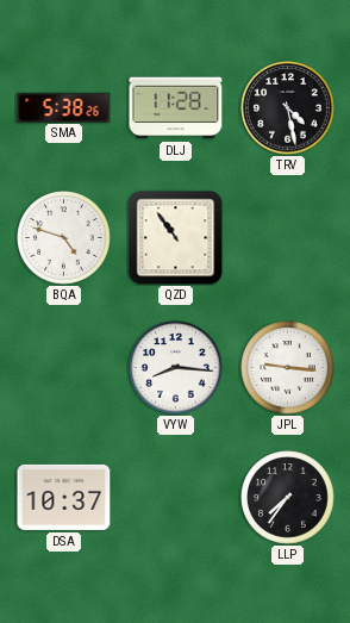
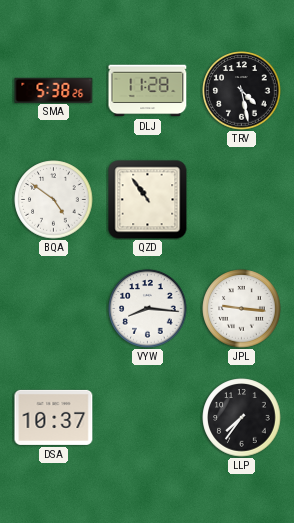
BQA: 4:48 -> 4:51
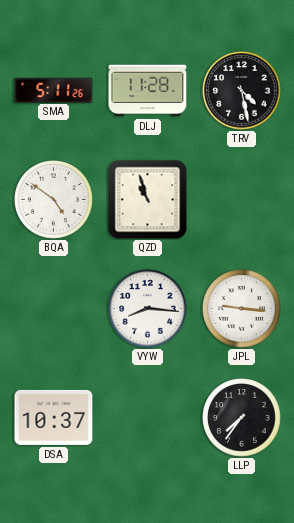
SMA: 5:38 -> 5:11
QZD: 10:54 -> 10:57
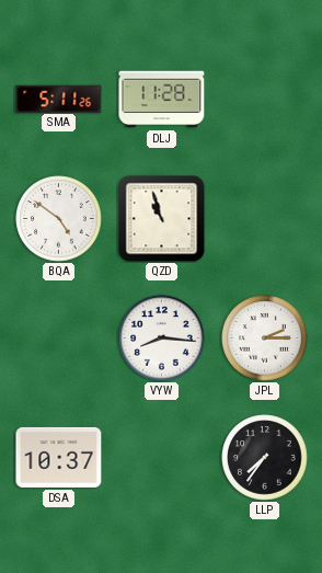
TRV: 4:28 -> none
JPL: 9:16 -> 2:15
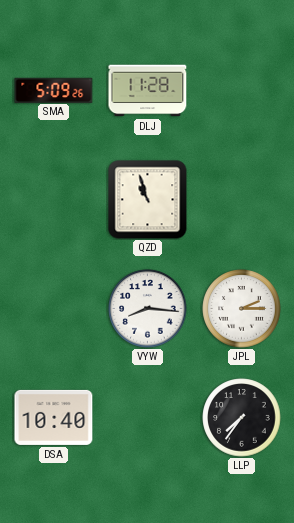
SMA: 5:11 -> 5:09
BQA: 4:51 -> none
DSA: 10:37 -> 10:40
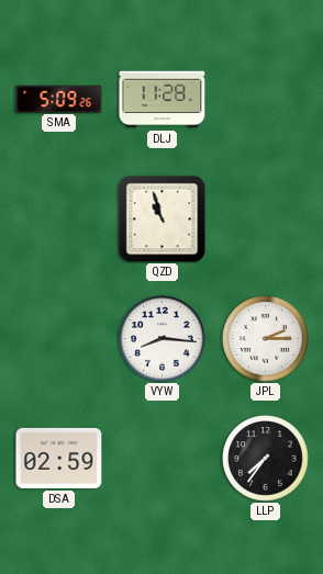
DSA: 10:40 -> 02:59
